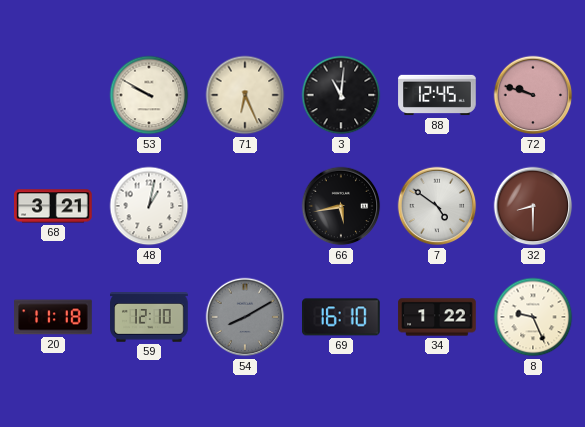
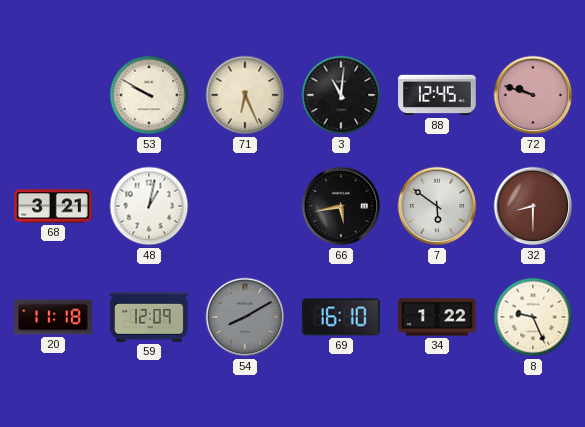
7: 4:51 -> 5:51
59: 12:10 -> 12:09
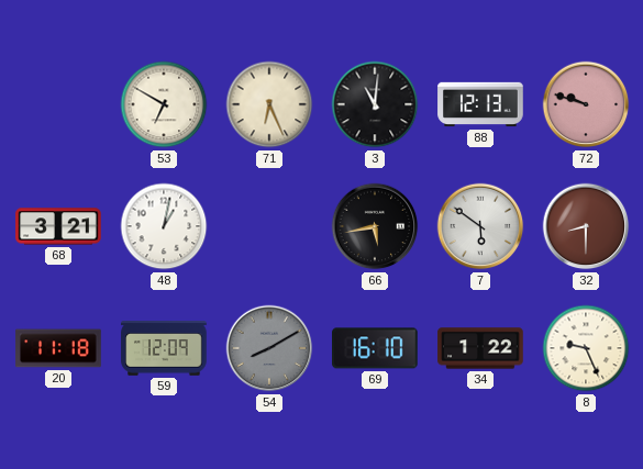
53: 9:50 -> 6:50
88: 12:45 -> 12:13
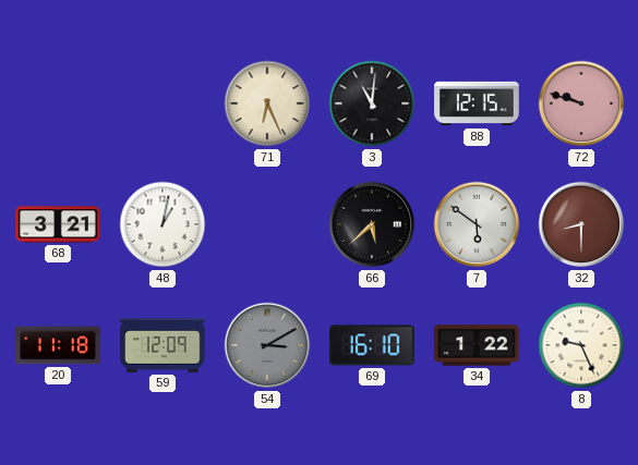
53: 6:50 -> none
88: 12:13 -> 12:15
66: 5:43 -> 5:38
54: 8:10 -> 3:10
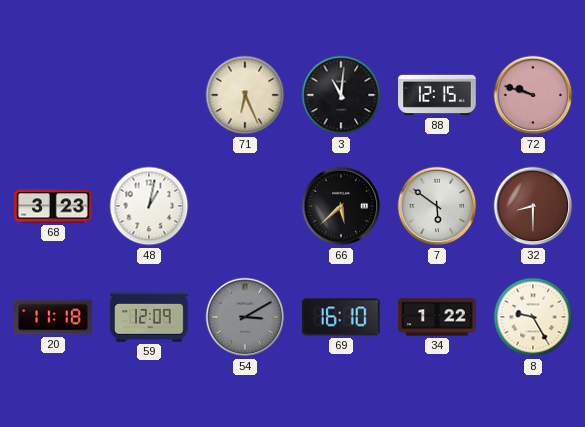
68: 3:21 -> 3:23
8: 9:26 -> 9:25
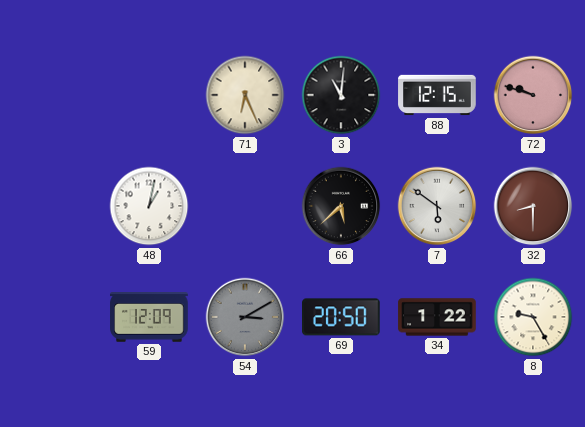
68: 3:23 -> none
20: 11:18 -> none
69: 16:10 -> 20:50
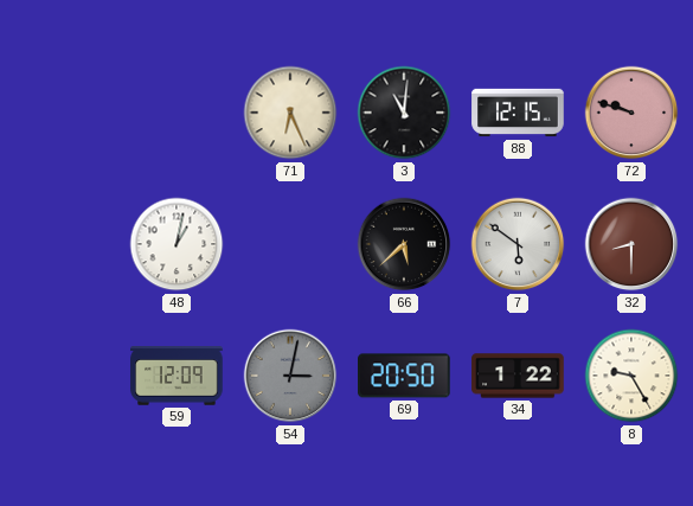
54: 3:10 -> 3:02
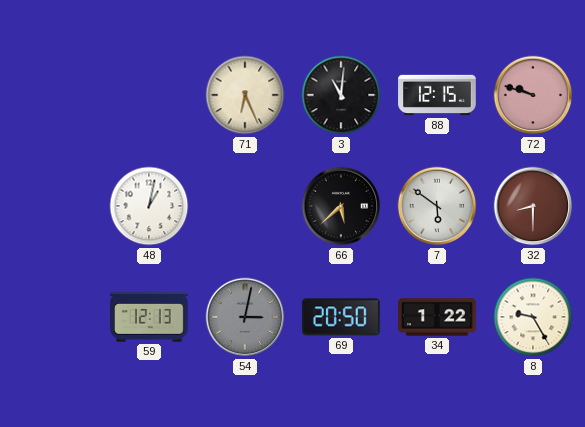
59: 12:09 -> 12:13
